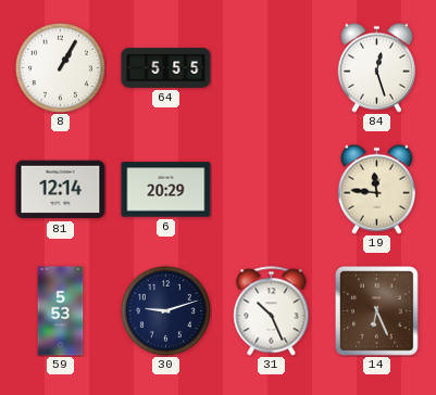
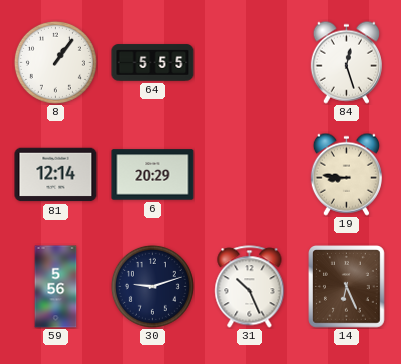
8: 1:05 -> 1:06
19: 11:46 -> 8:46
59: 5:53 -> 5:56
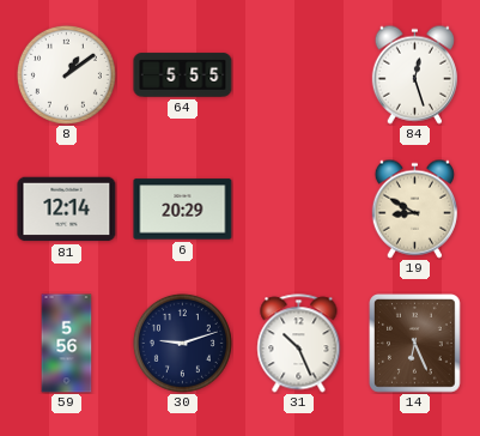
8: 1:06 -> 1:09
19: 8:46 -> 8:50
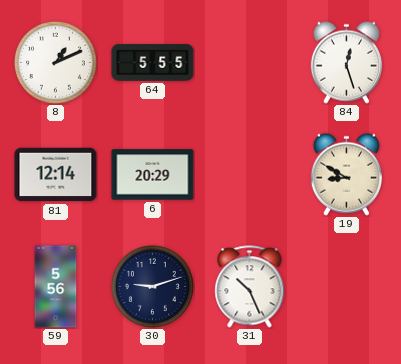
8: 1:09 -> 1:11
14: 6:26 -> none
